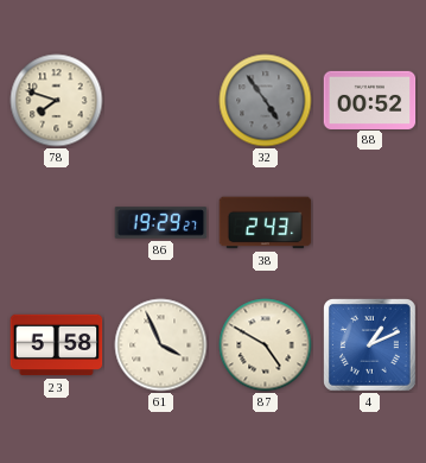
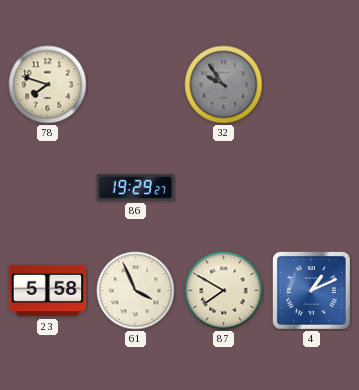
32: 4:54 -> 9:54
88: 00:52 -> none
38: 2:43 -> none
87: 4:50 -> 7:50
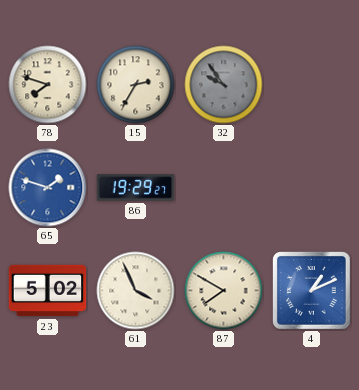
15: none -> 2:35
65: none -> 1:48
23: 5:58 -> 5:02
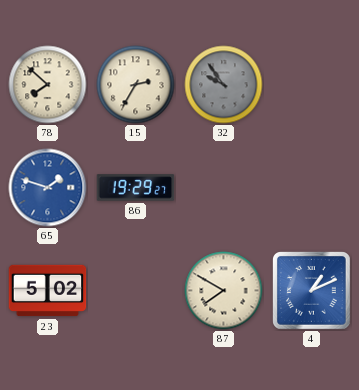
78: 7:48 -> 7:52
61: 3:56 -> none
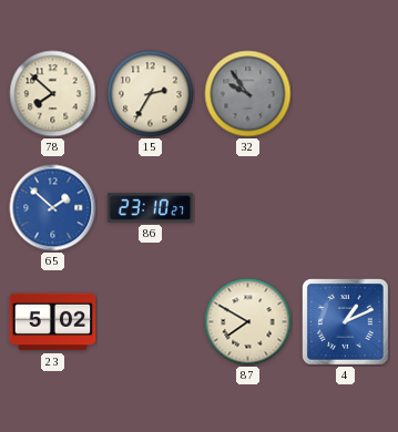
65: 1:48 -> 1:52
86: 19:29 -> 23:10
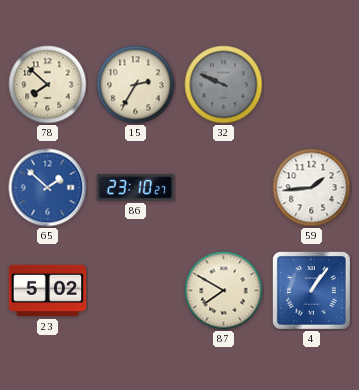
32: 9:54 -> 9:49
59: none -> 1:44
4: 1:11 -> 1:06
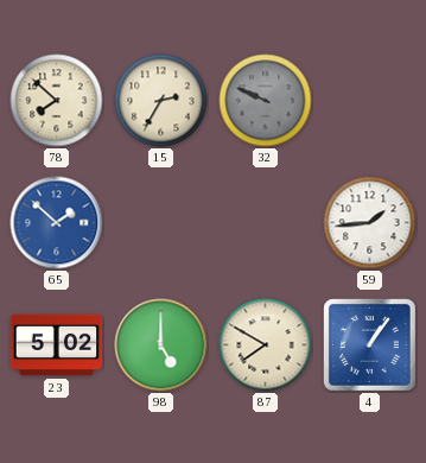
86: 23:10 -> none
98: none -> 5:00
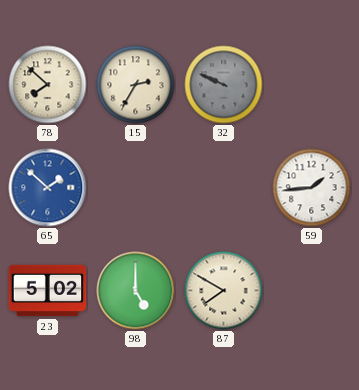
4: 1:06 -> none
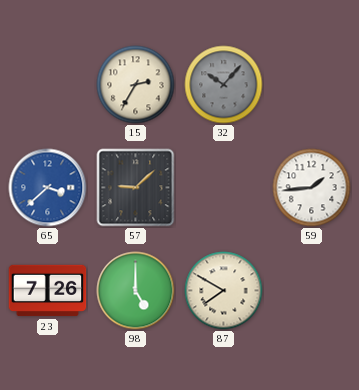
78: 7:52 -> none
32: 9:49 -> 10:07
65: 1:52 -> 3:38
57: none -> 9:08
23: 5:02 -> 7:26
